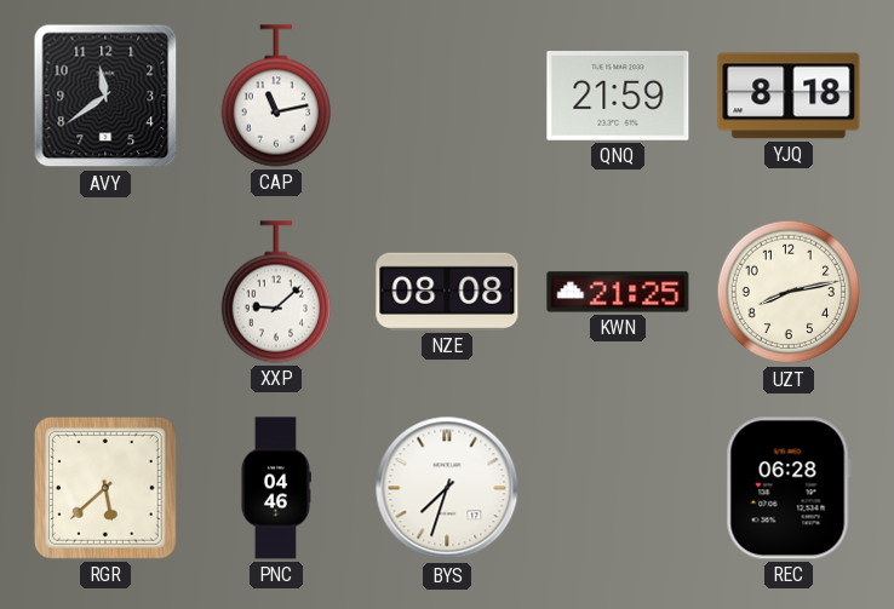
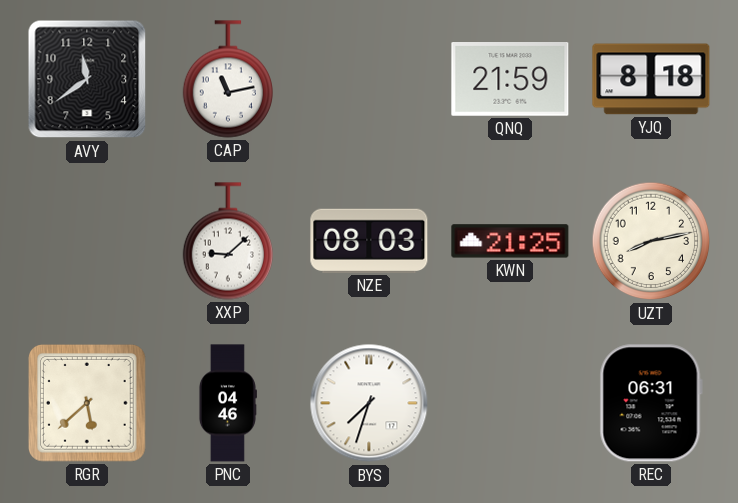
NZE: 08:08 -> 08:03
REC: 06:28 -> 06:31
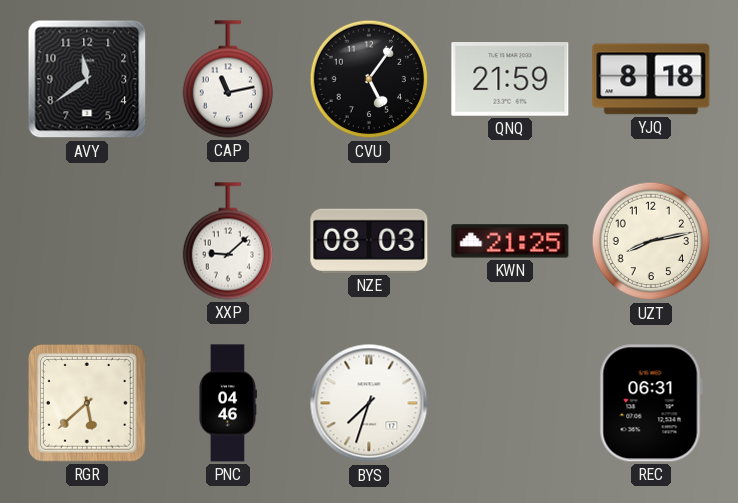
CVU: none -> 5:06
